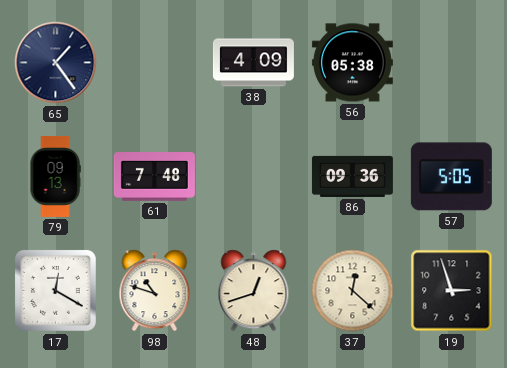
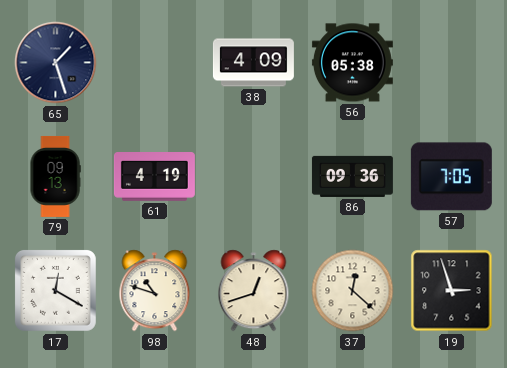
65: 1:24 -> 1:27
61: 7:48 -> 4:19
57: 5:05 -> 7:05
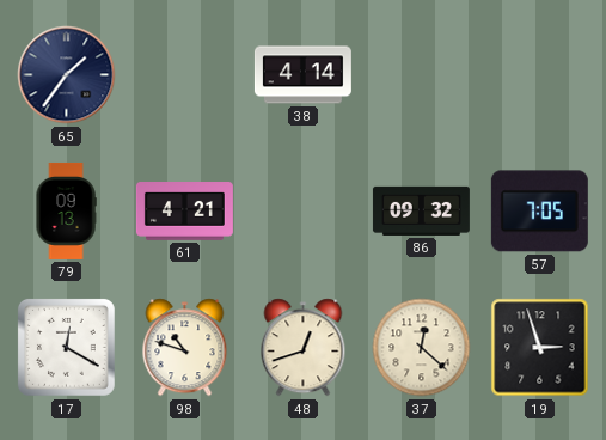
65: 1:27 -> 1:36
38: 4:09 -> 4:14
56: 05:38 -> none
61: 4:19 -> 4:21
86: 09:36 -> 09:32
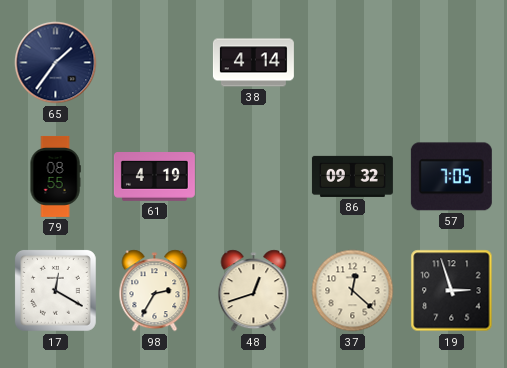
79: 09:13 -> 08:55
61: 4:21 -> 4:19
98: 10:48 -> 2:35
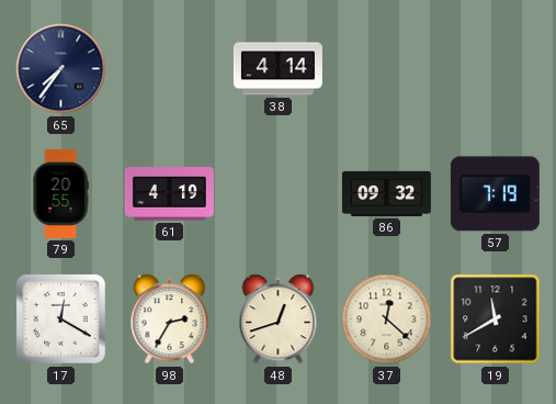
65: 1:36 -> 7:36
79: 08:55 -> 20:55
57: 7:05 -> 7:19
19: 2:57 -> 11:40
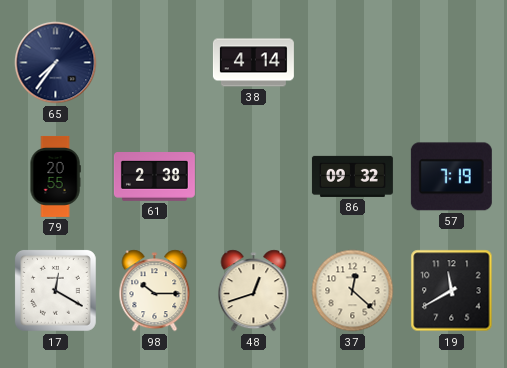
61: 4:19 -> 2:38
98: 2:35 -> 10:15
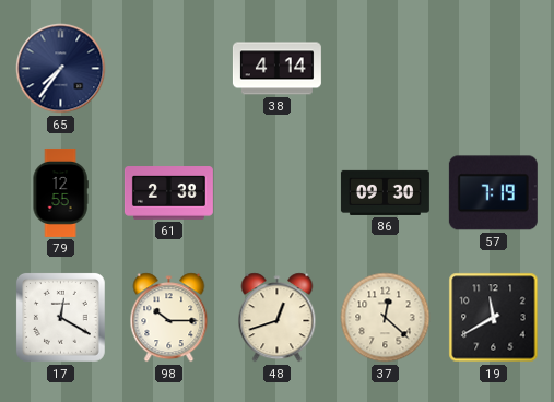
79: 20:55 -> 12:55
86: 09:32 -> 09:30
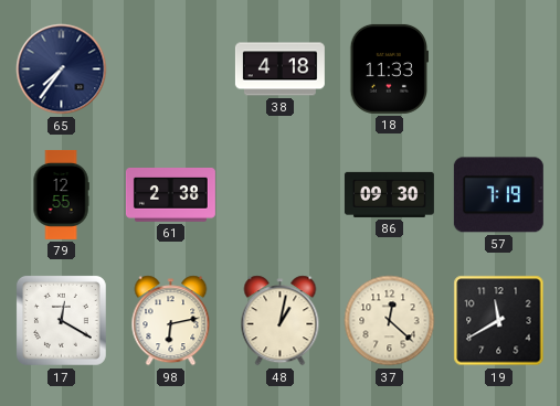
38: 4:14 -> 4:18
18: none -> 11:33
98: 10:15 -> 6:13
48: 12:42 -> 1:02
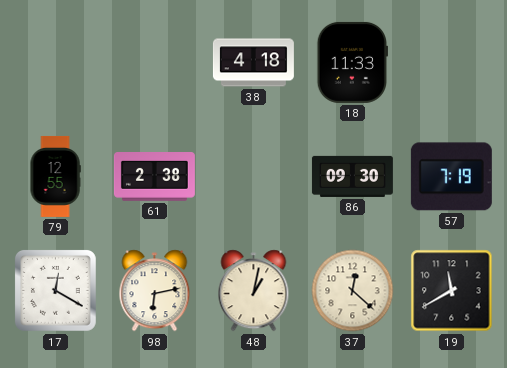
65: 7:36 -> none
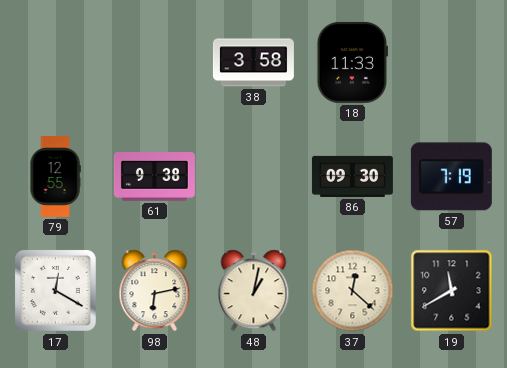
38: 4:18 -> 3:58
61: 2:38 -> 9:38
